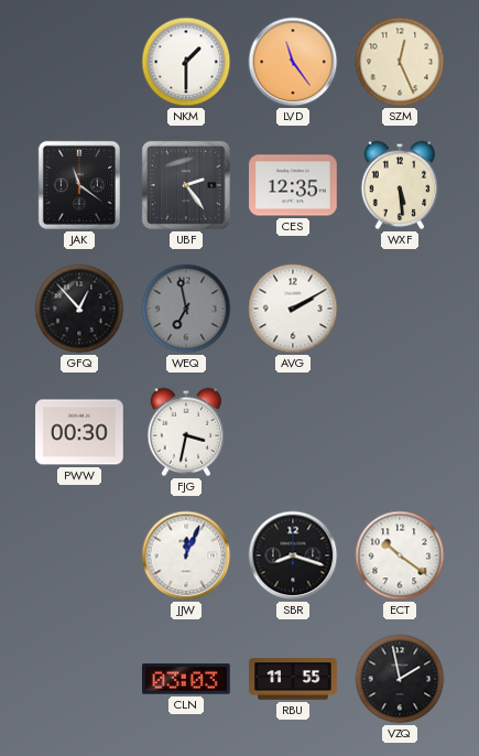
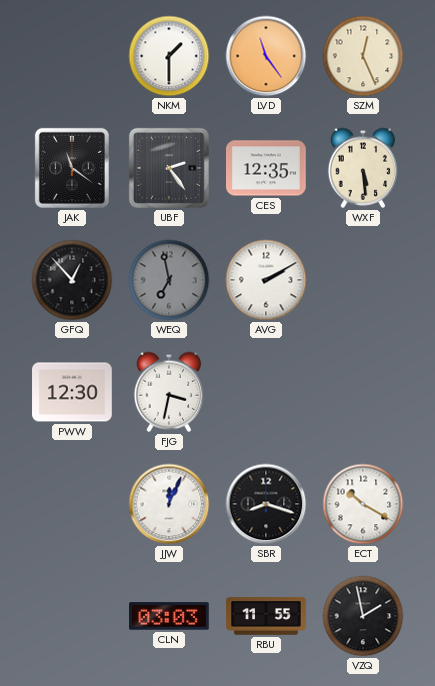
PWW: 00:30 -> 12:30
ECT: 10:21 -> 10:20
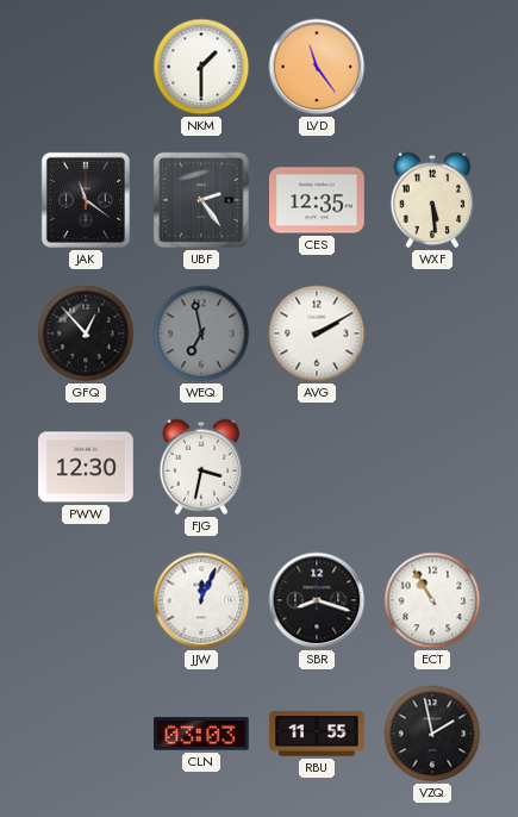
SZM: 12:26 -> none
ECT: 10:20 -> 10:55
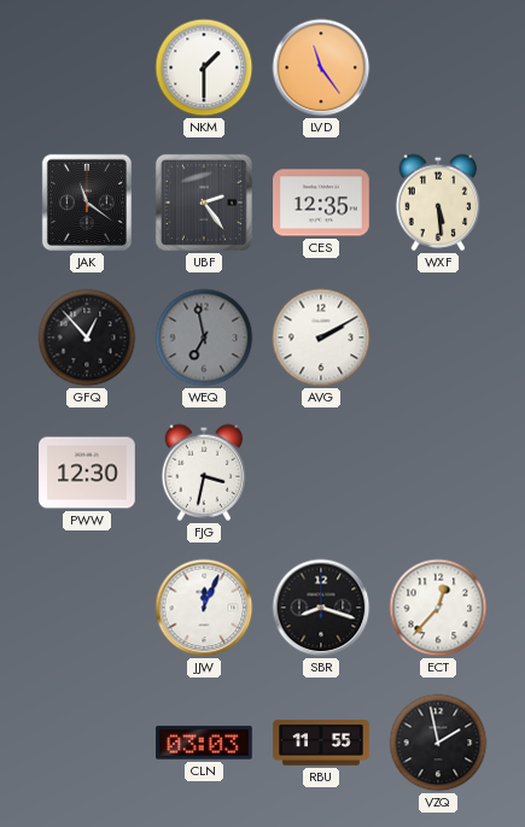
ECT: 10:55 -> 12:37
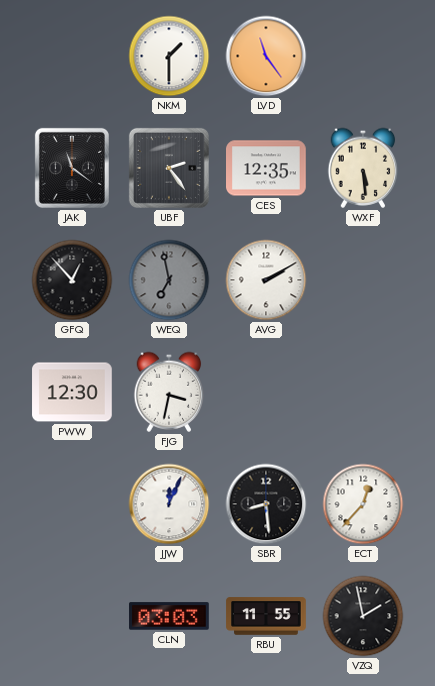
SBR: 8:18 -> 8:29
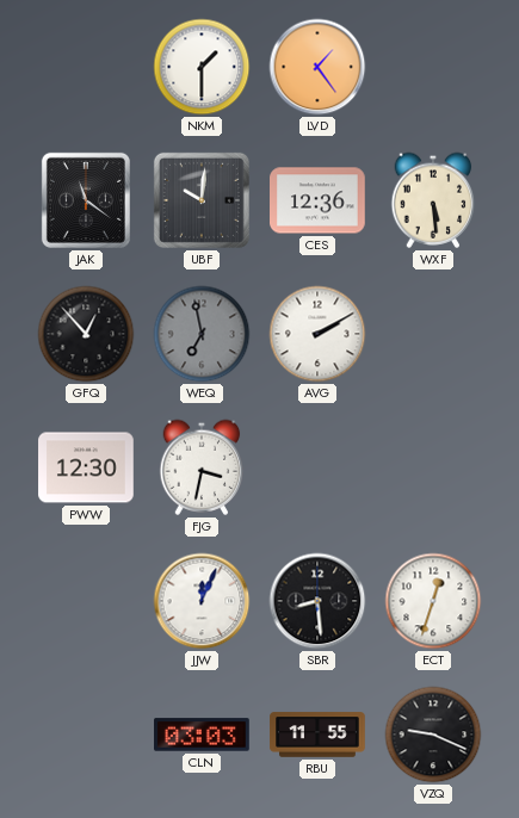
LVD: 11:24 -> 1:24
UBF: 2:24 -> 10:01
CES: 12:35 -> 12:36
ECT: 12:37 -> 12:33
VZQ: 1:58 -> 9:19
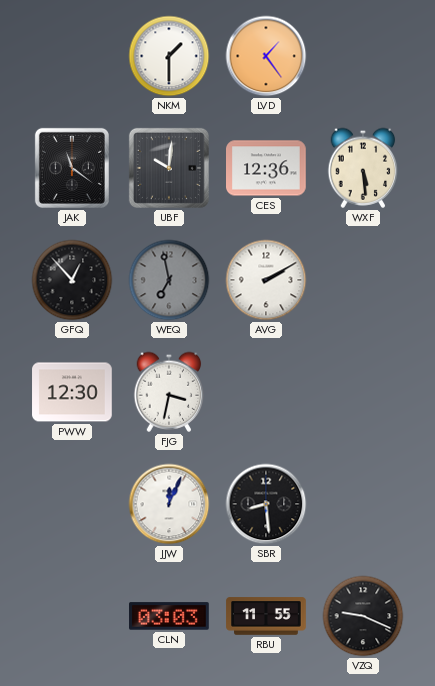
ECT: 12:33 -> none
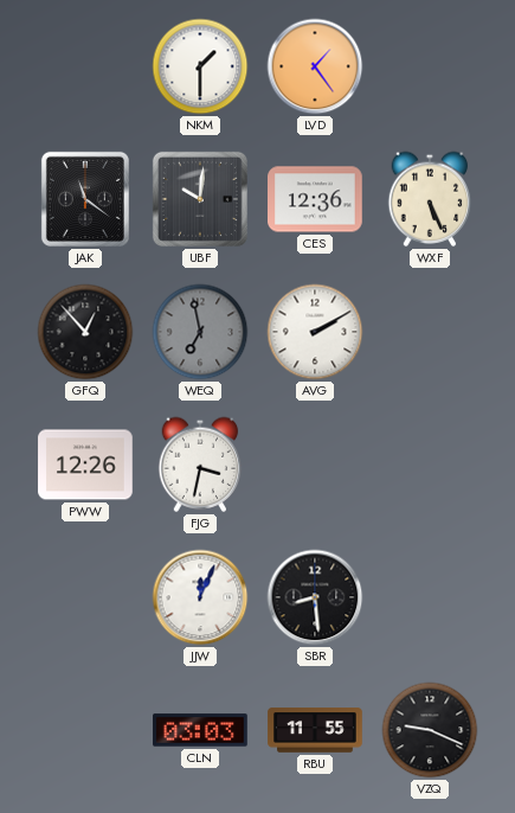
WXF: 5:29 -> 5:26
PWW: 12:30 -> 12:26
